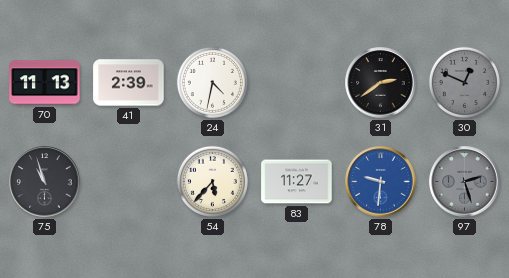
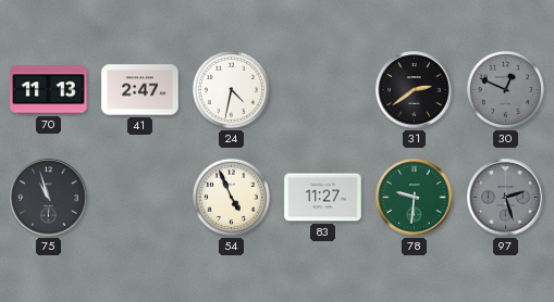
41: 2:39 -> 2:47
54: 5:37 -> 4:56
78 dial: blue -> green
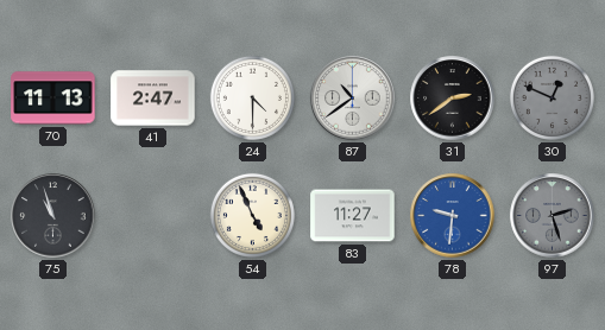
24: 4:32 -> 4:30
87: none -> 10:39
78 dial: green -> blue
